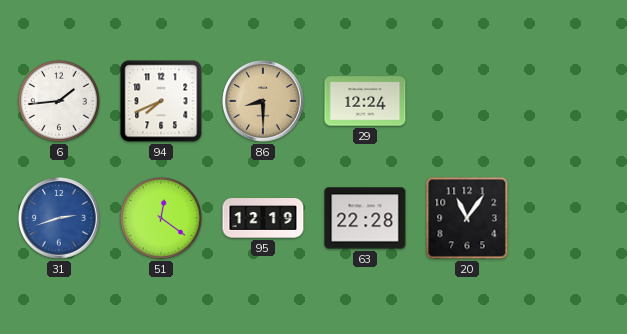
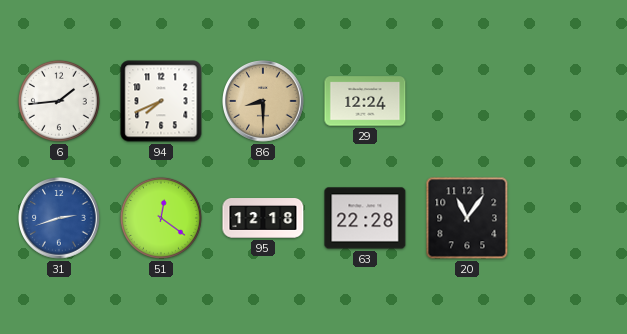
95: 12:19 -> 12:18
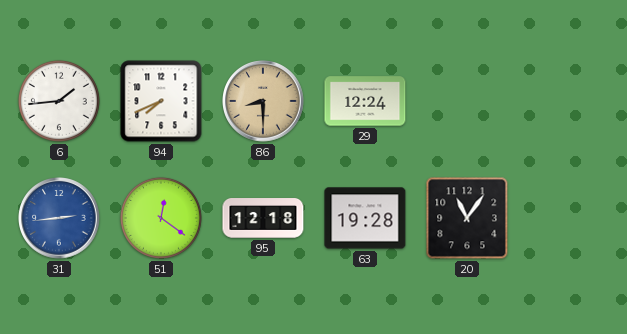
31: 2:42 -> 2:44
63: 22:28 -> 19:28
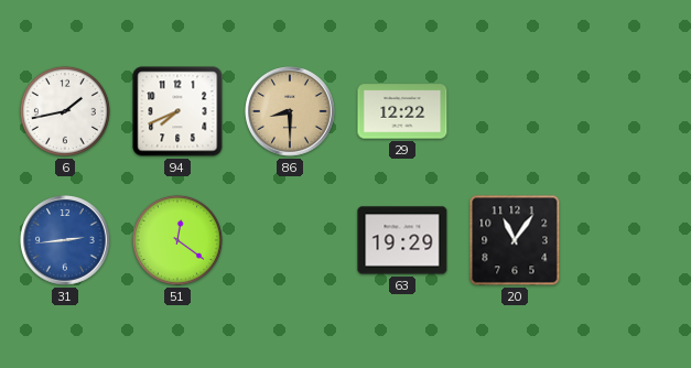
6: 1:44 -> 1:43
29: 12:24 -> 12:22
95: 12:18 -> none
63: 19:28 -> 19:29
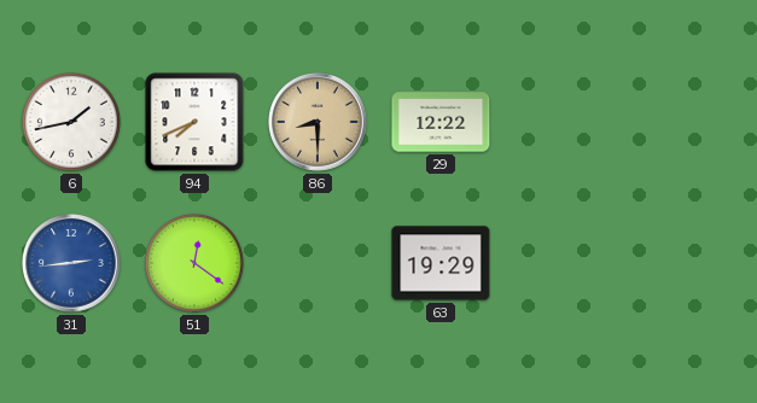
20: 11:06 -> none
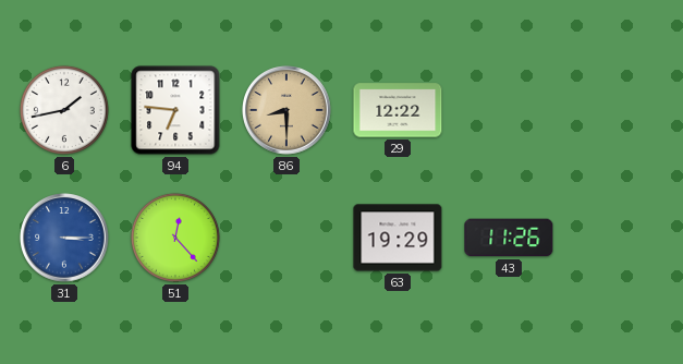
94: 7:41 -> 6:46
31: 2:44 -> 3:15
51: 12:21 -> 12:23
43: none -> 11:26
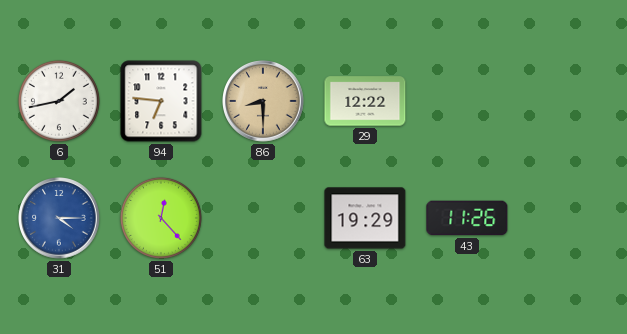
31: 3:15 -> 4:15
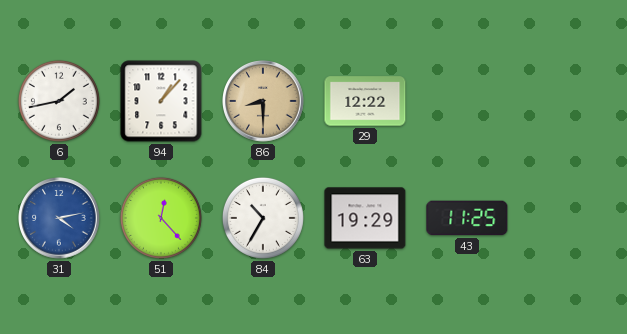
94: 6:46 -> 1:07
31: 4:15 -> 4:13
84: none -> 10:35
43: 11:26 -> 11:25
